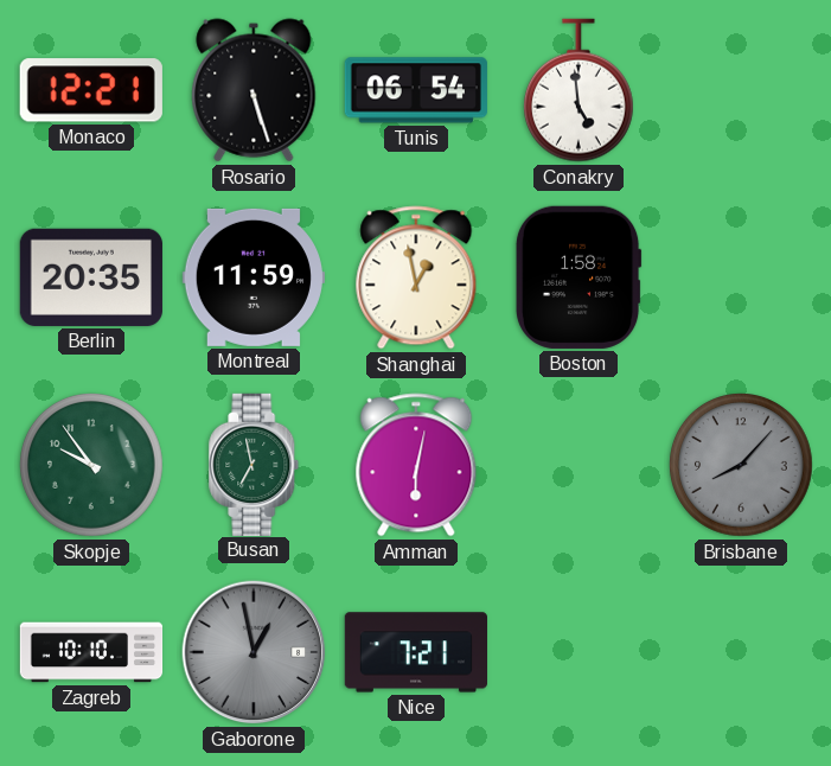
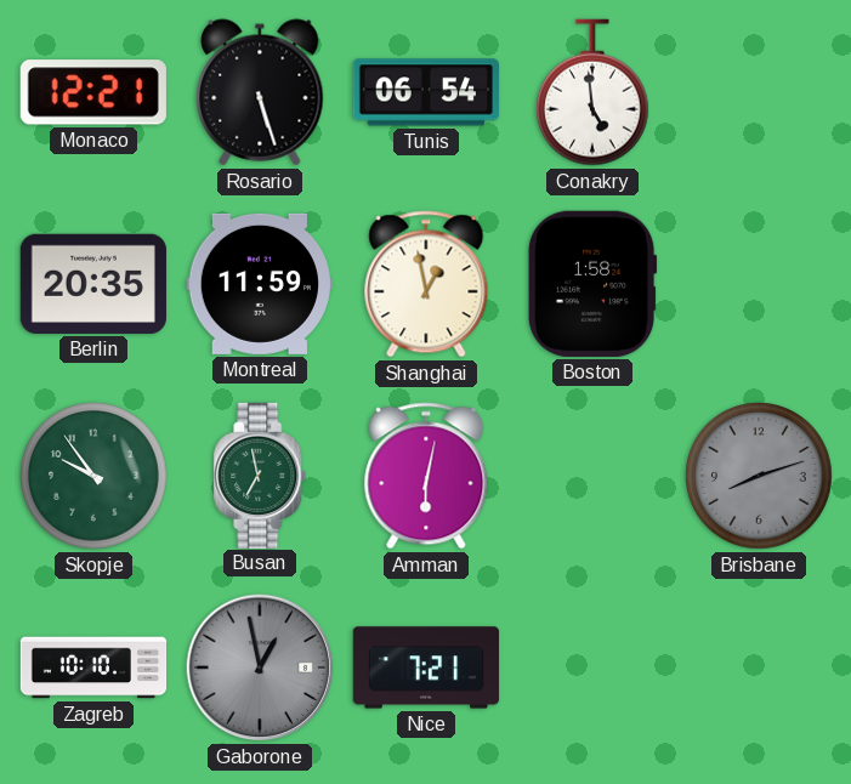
Brisbane: 8:07 -> 8:12
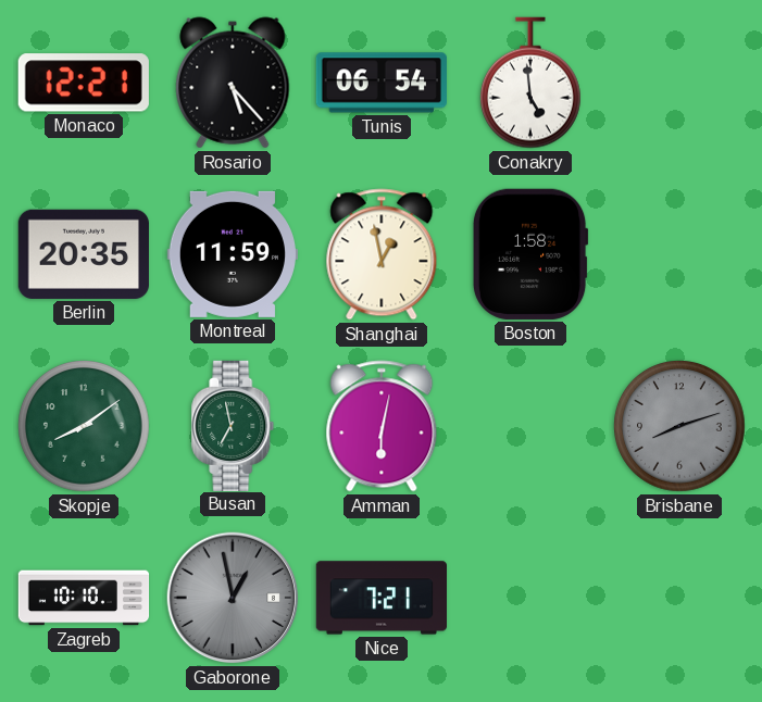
Rosario: 5:27 -> 5:23
Skopje: 9:54 -> 8:09
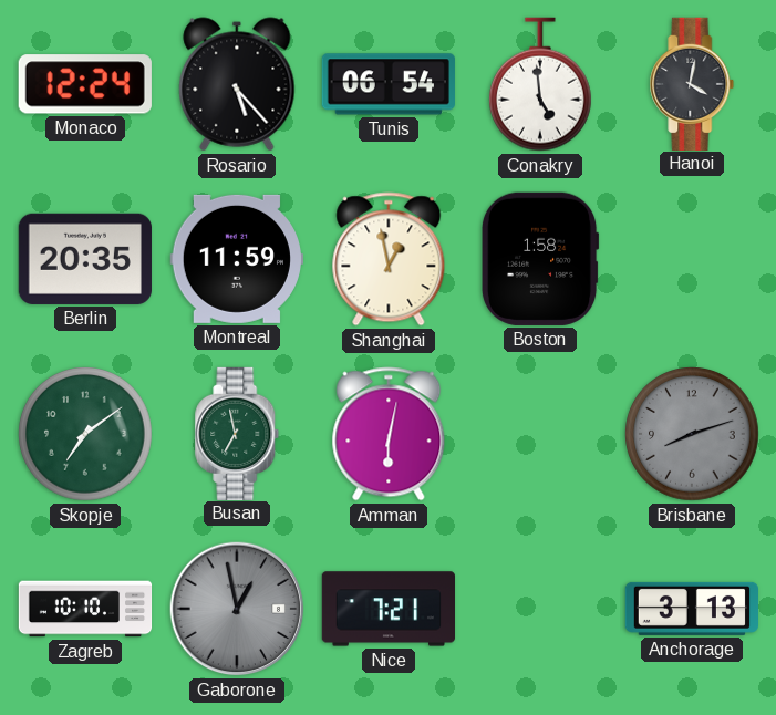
Monaco: 12:21 -> 12:24
Hanoi: none -> 4:02
Skopje: 8:09 -> 7:09
Anchorage: none -> 3:13
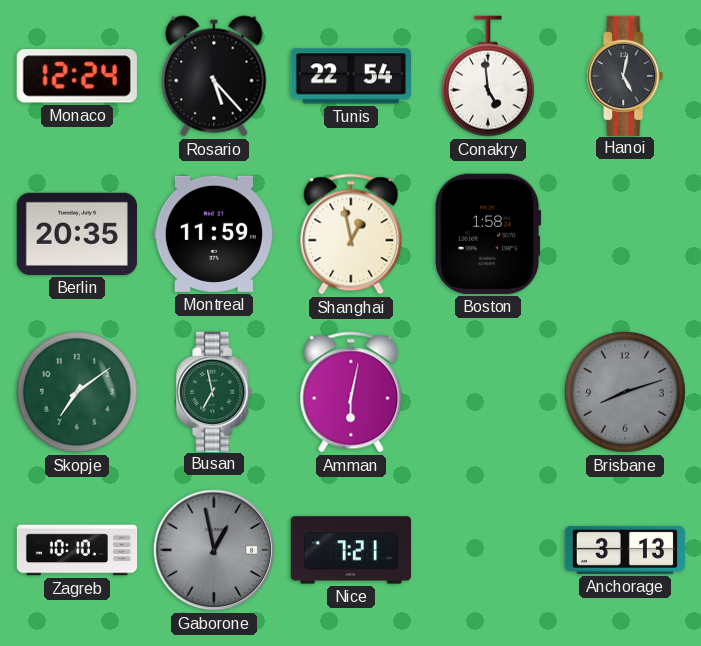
Tunis: 06:54 -> 22:54
Hanoi: 4:02 -> 5:02
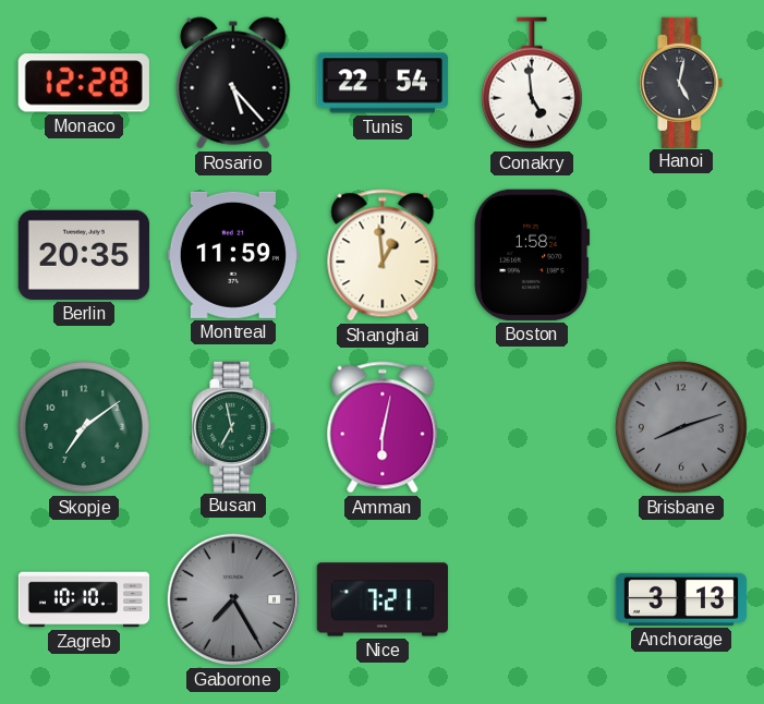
Monaco: 12:24 -> 12:28
Shanghai: 12:58 -> 12:59
Gaborone: 12:58 -> 7:25
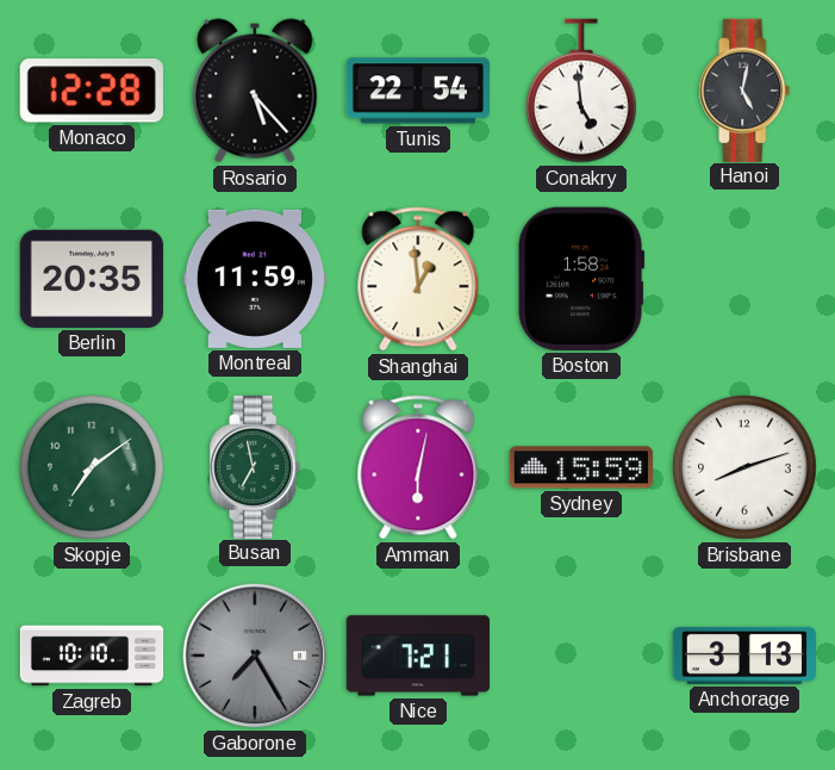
Sydney: none -> 15:59
Brisbane dial: grey -> white
